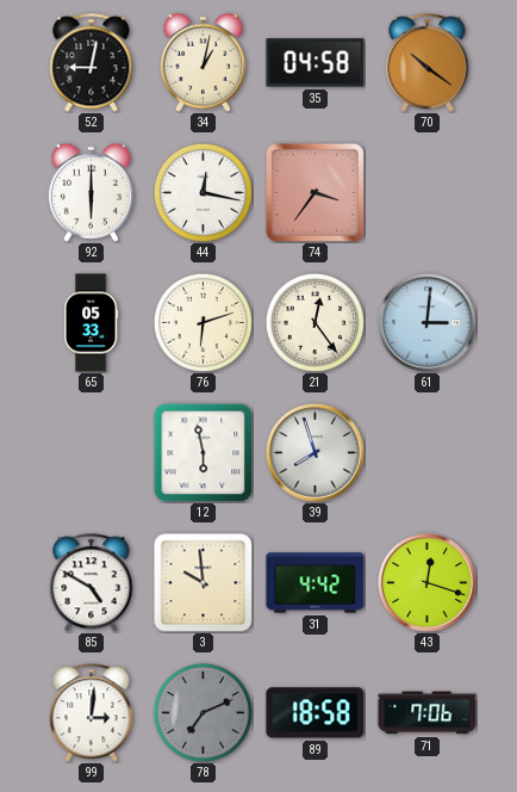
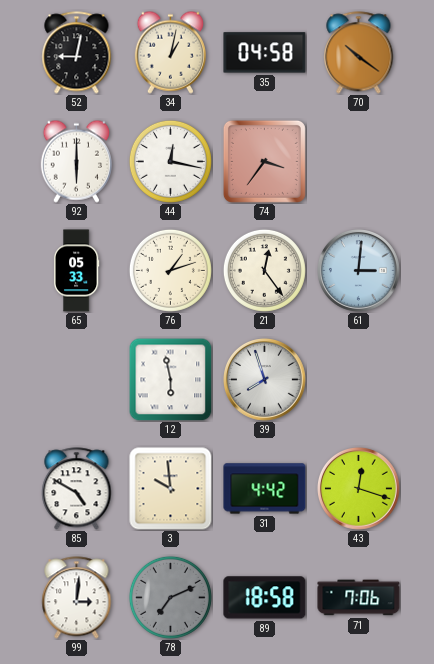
76: 6:12 -> 1:12
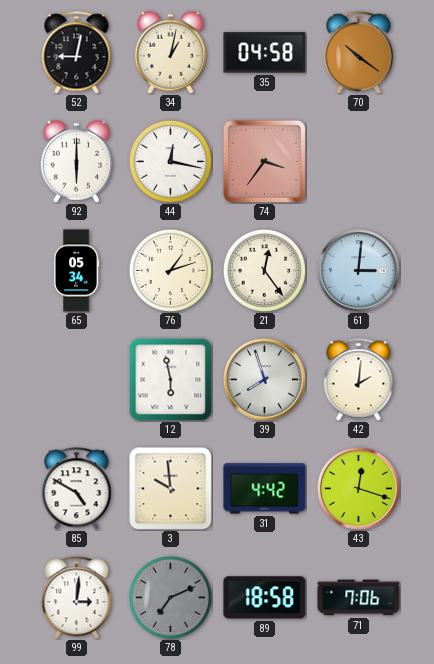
65: 05:33 -> 05:34
42: none -> 2:01
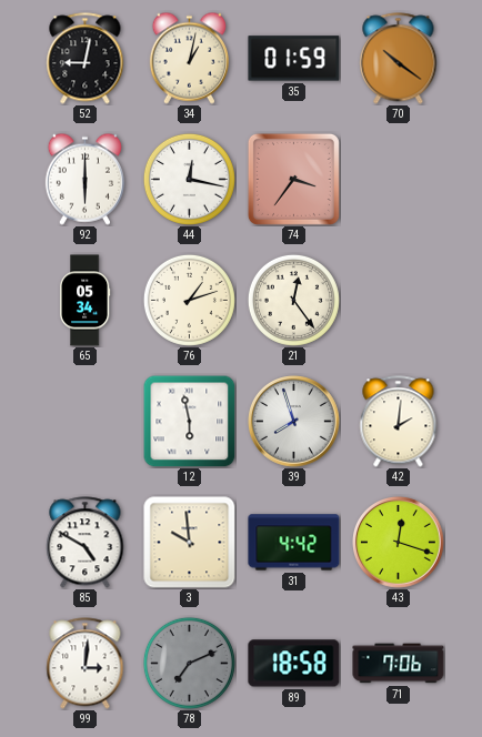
35: 04:58 -> 01:59
61: 3:01 -> none
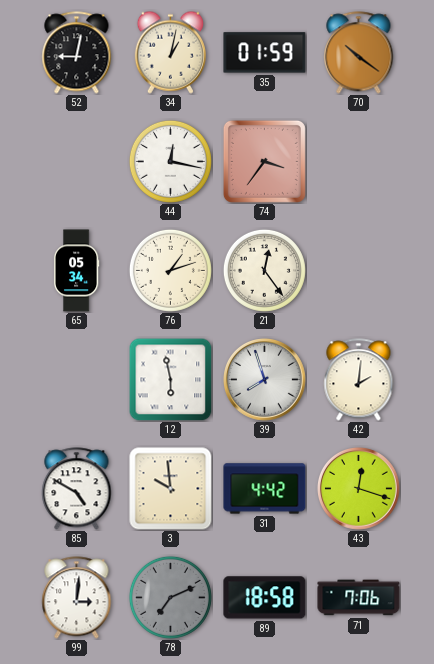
92: 6:00 -> none
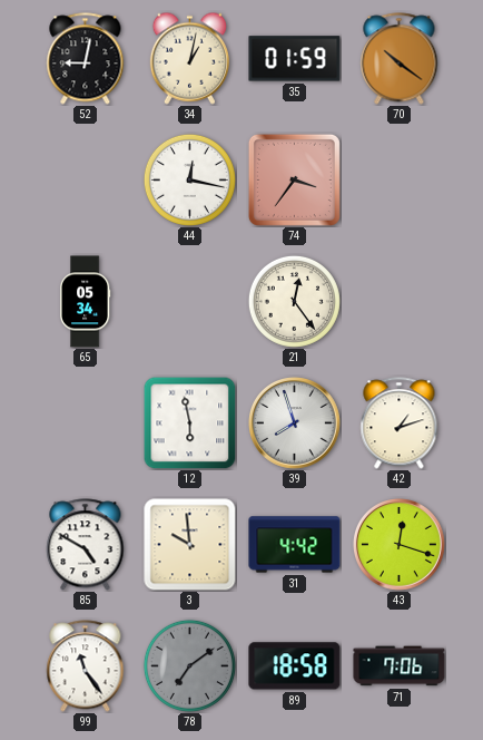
76: 1:12 -> none
42: 2:01 -> 1:12
99: 3:01 -> 11:24
78: 7:11 -> 7:09
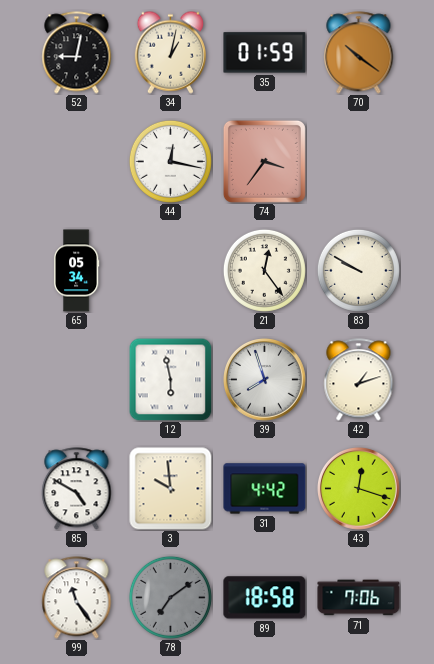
83: none -> 9:50
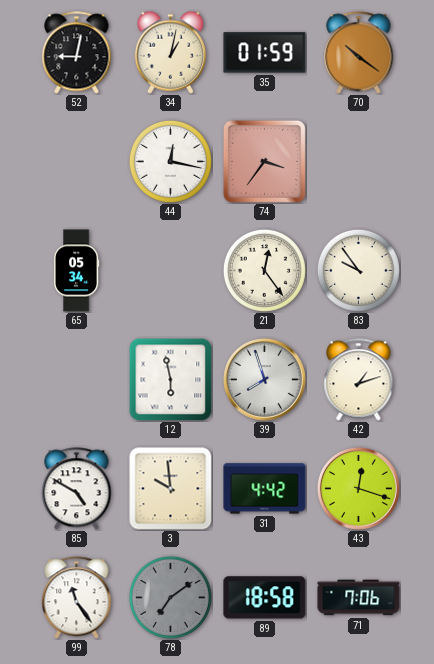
83: 9:50 -> 9:54
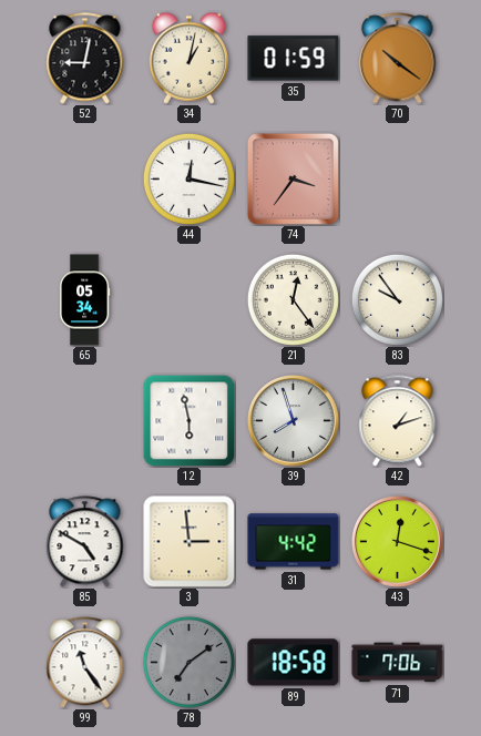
3: 9:59 -> 2:59
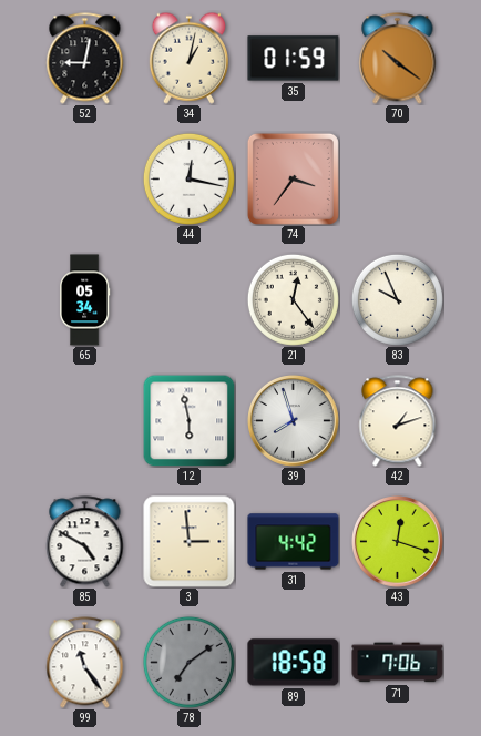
83: 9:54 -> 9:56
